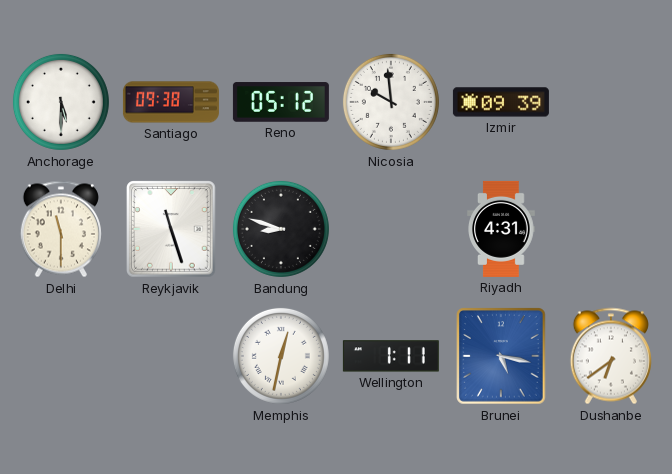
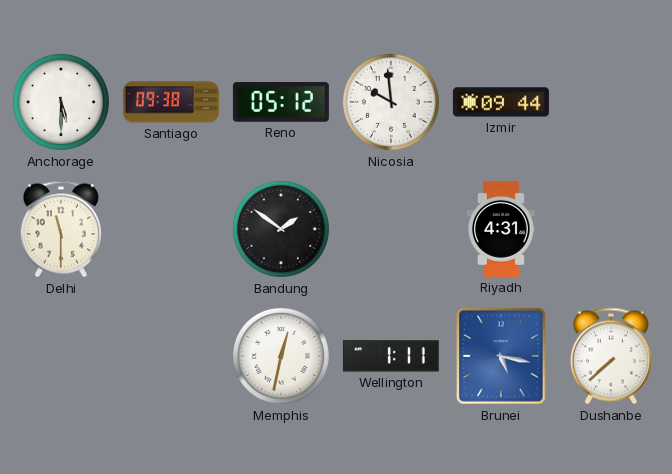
Izmir: 09:39 -> 09:44
Reykjavik: 11:27 -> none
Bandung: 8:48 -> 1:51
Dushanbe: 6:39 -> 7:38
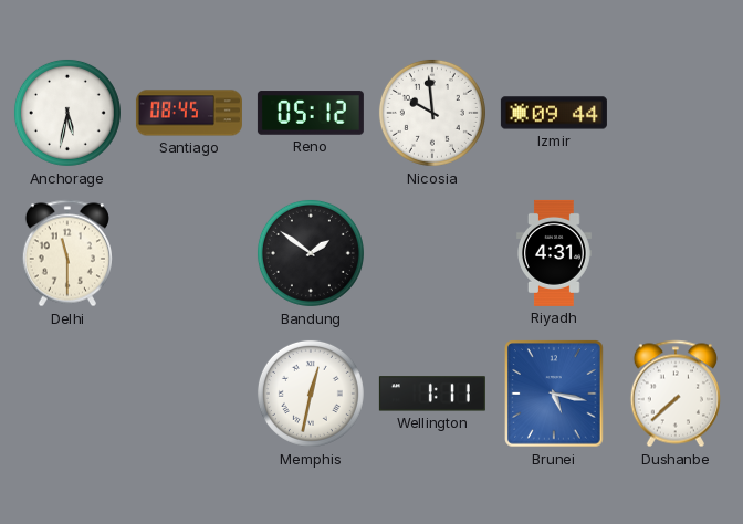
Anchorage: 5:30 -> 5:32
Santiago: 09:38 -> 08:45
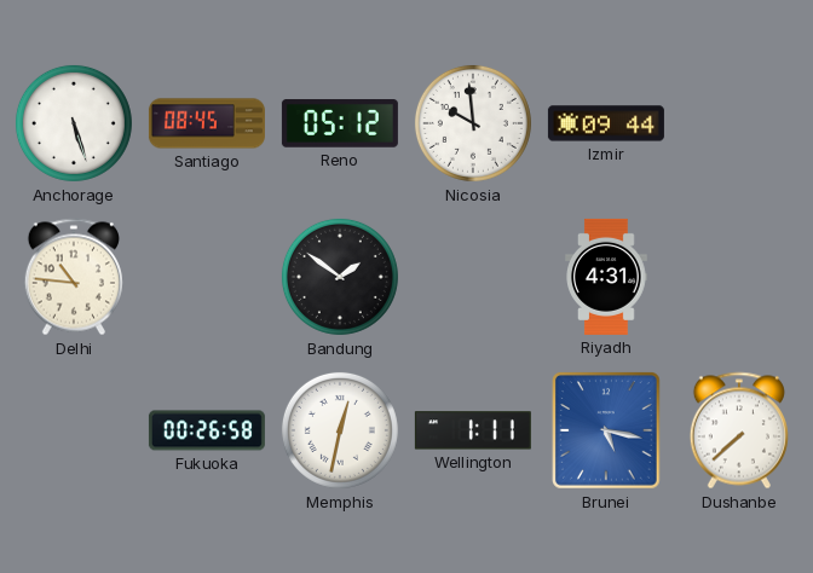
Anchorage: 5:32 -> 5:27
Delhi: 11:30 -> 10:46
Fukuoka: none -> 00:26
